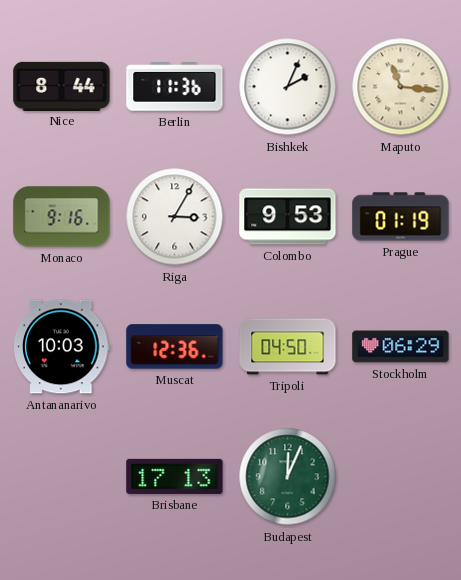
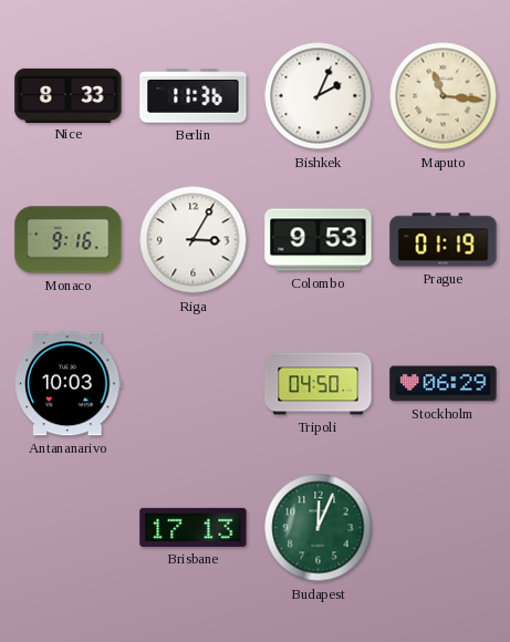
Nice: 8:44 -> 8:33
Muscat: 12:36 -> none
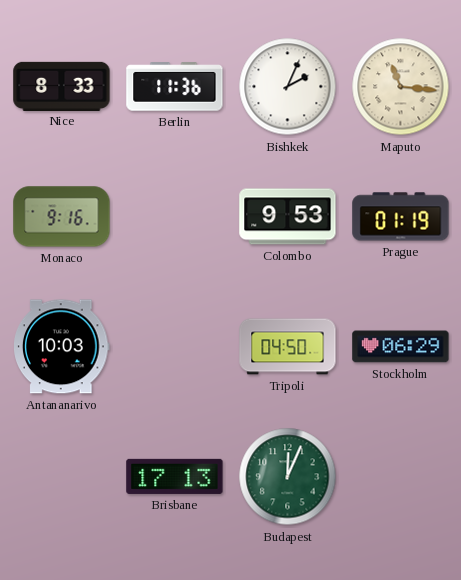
Riga: 3:05 -> none
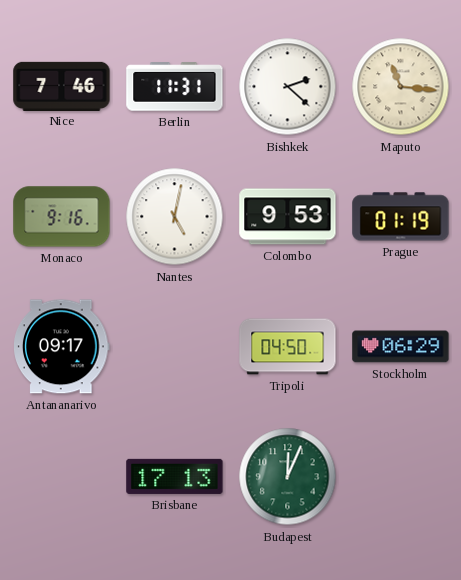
Nice: 8:33 -> 7:46
Berlin: 11:36 -> 11:31
Bishkek: 2:04 -> 2:22
Nantes: none -> 5:02
Antananarivo: 10:03 -> 09:17
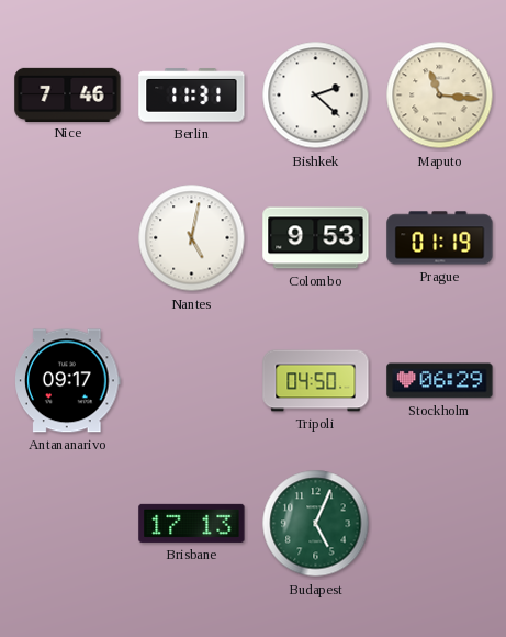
Monaco: 9:16 -> none
Budapest: 12:04 -> 5:04
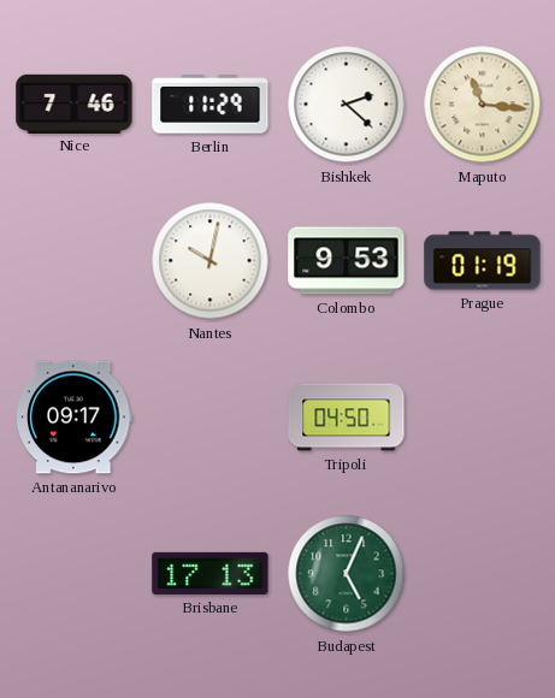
Berlin: 11:31 -> 11:29
Nantes: 5:02 -> 10:02
Stockholm: 06:29 -> none
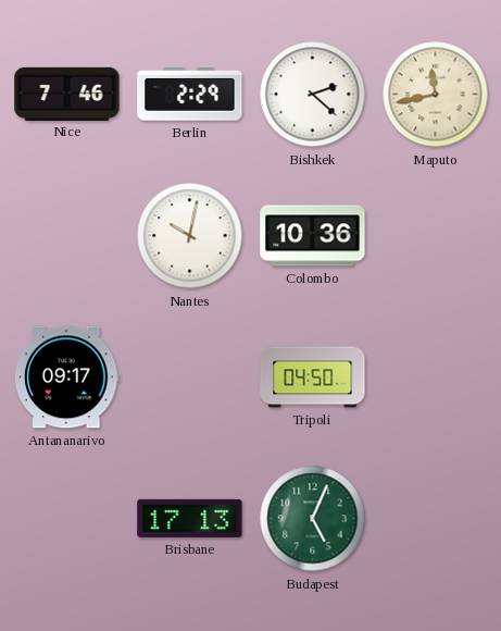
Berlin: 11:29 -> 2:29
Maputo: 11:16 -> 11:43
Colombo: 9:53 -> 10:36
Prague: 01:19 -> none
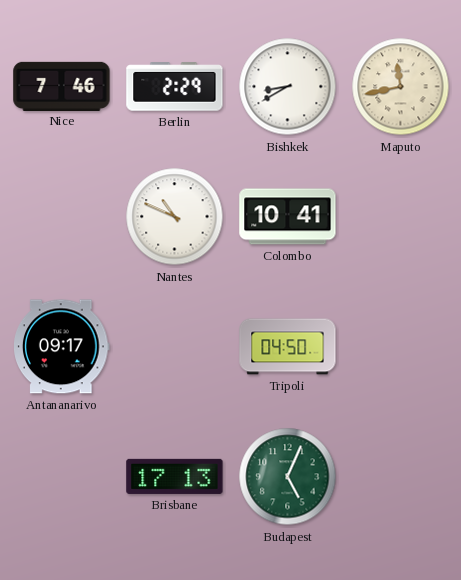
Bishkek: 2:22 -> 8:40
Nantes: 10:02 -> 10:49
Colombo: 10:36 -> 10:41
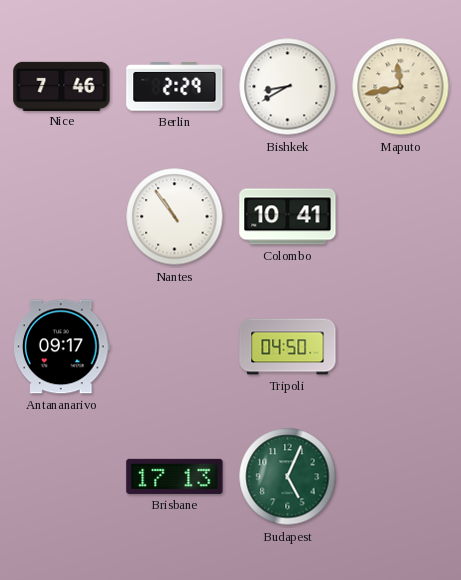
Nantes: 10:49 -> 10:54
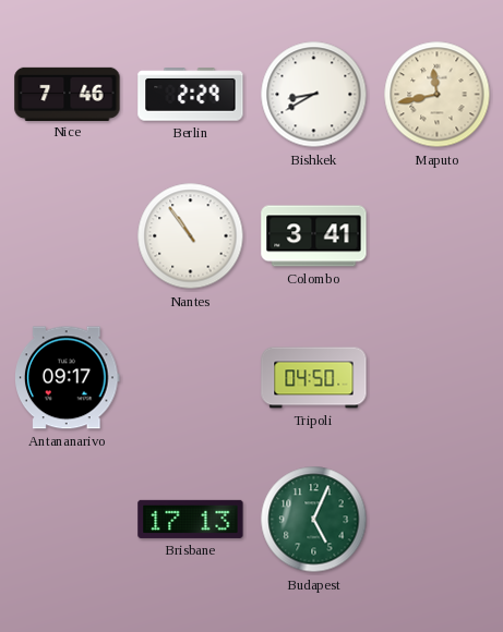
Colombo: 10:41 -> 3:41
